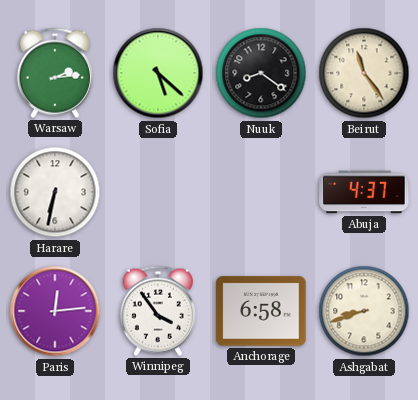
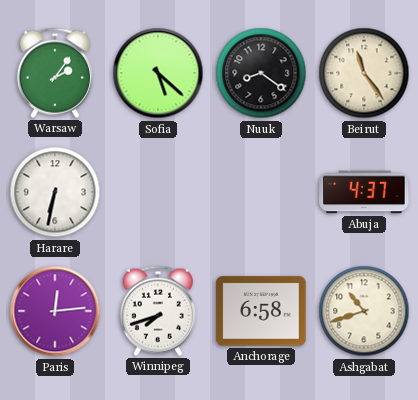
Warsaw: 2:14 -> 2:06
Winnipeg: 3:54 -> 7:42
Ashgabat: 8:42 -> 10:42
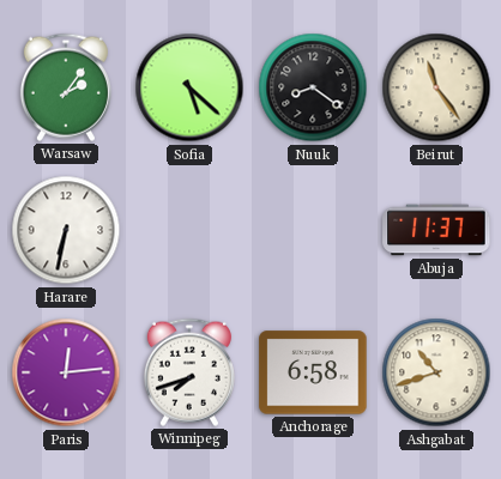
Abuja: 4:37 -> 11:37
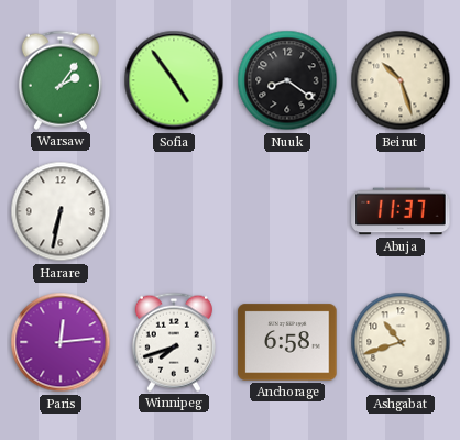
Sofia: 5:22 -> 4:54
Beirut: 11:24 -> 10:27
